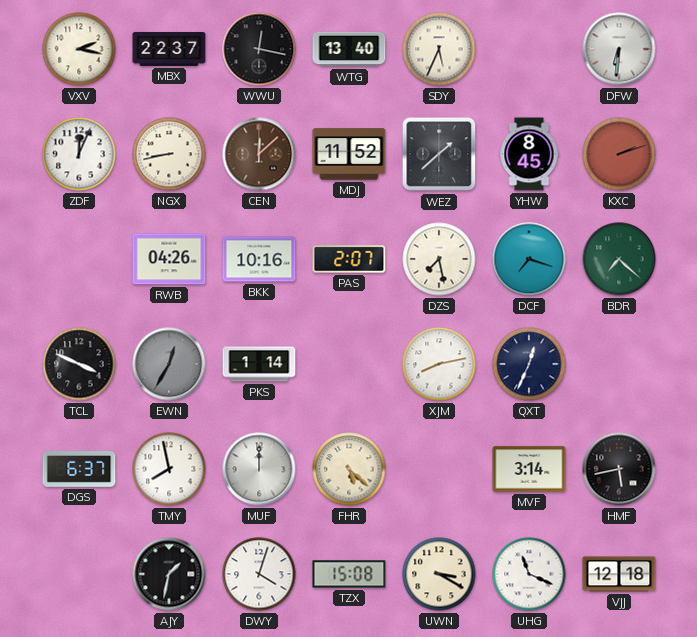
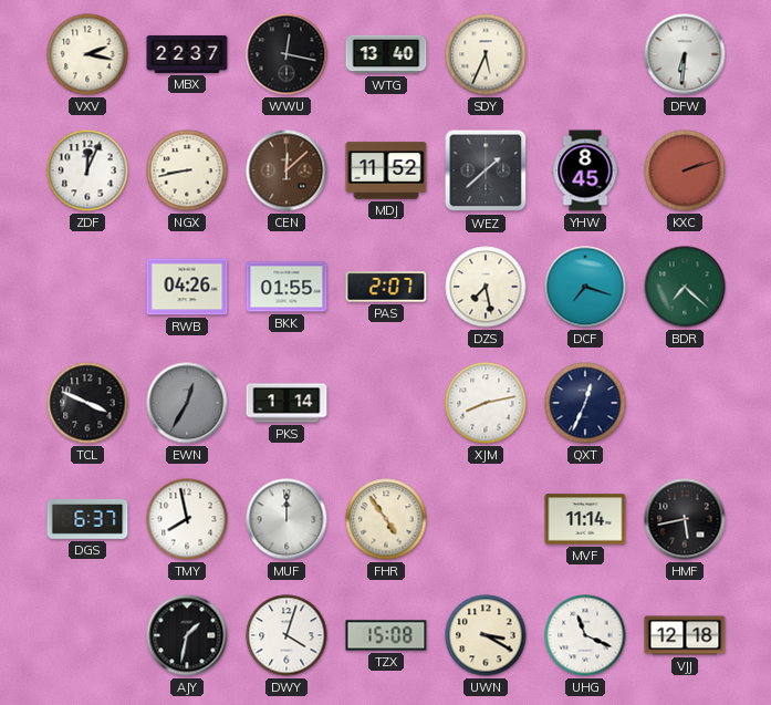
BKK: 10:16 -> 01:55
FHR: 5:22 -> 4:54
MVF: 3:14 -> 11:14
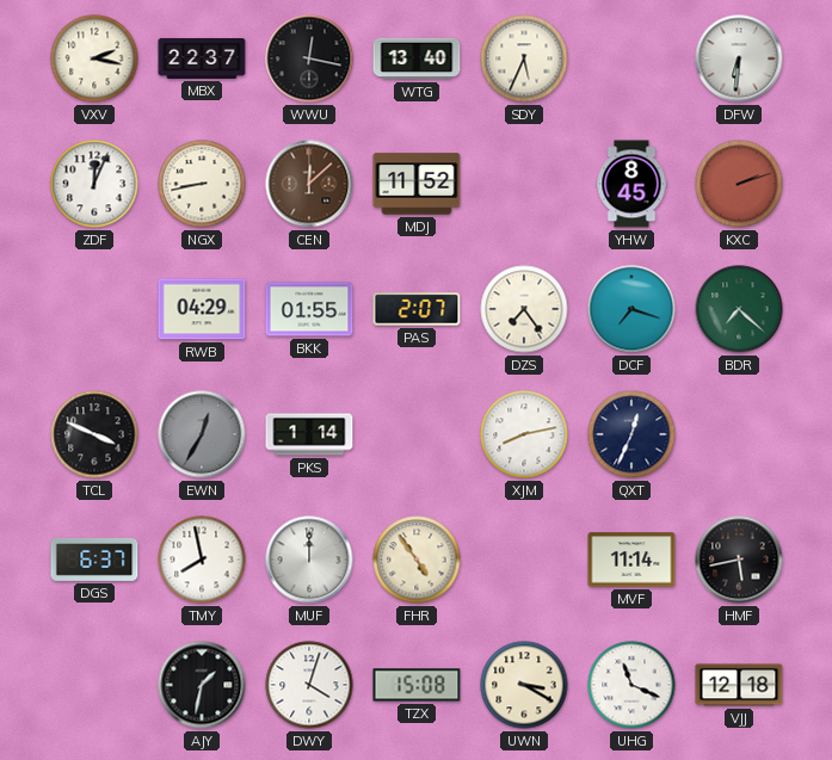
WEZ: 1:38 -> none
RWB: 04:26 -> 04:29
DZS: 7:28 -> 7:24
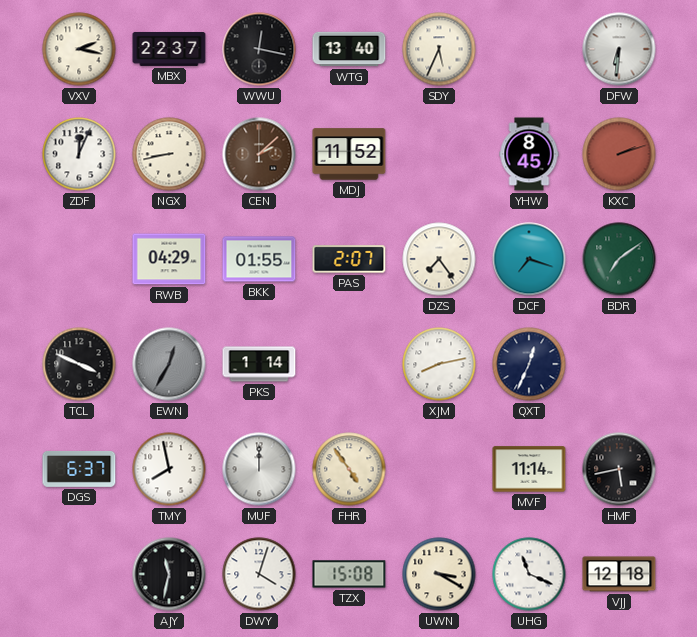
CEN: 12:08 -> 2:08
BDR: 7:22 -> 7:09
AJY: 1:32 -> 11:32
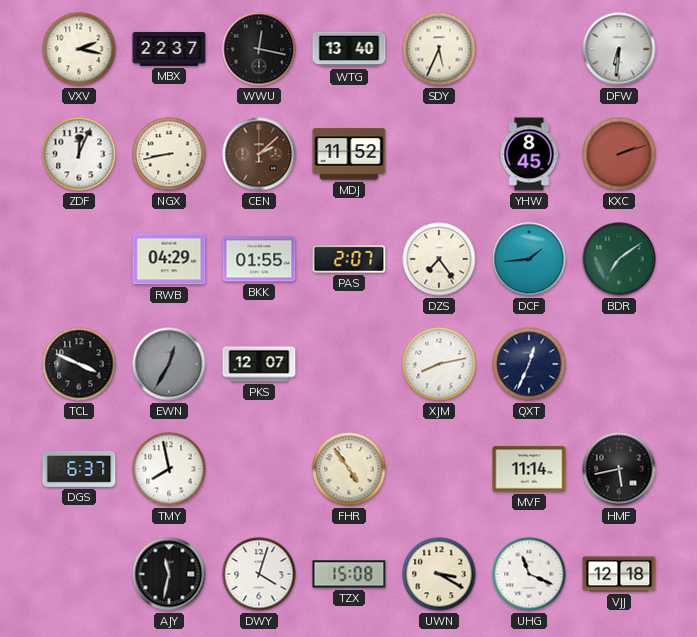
DCF: 7:18 -> 1:44
PKS: 1:14 -> 12:07
MUF: 12:00 -> none
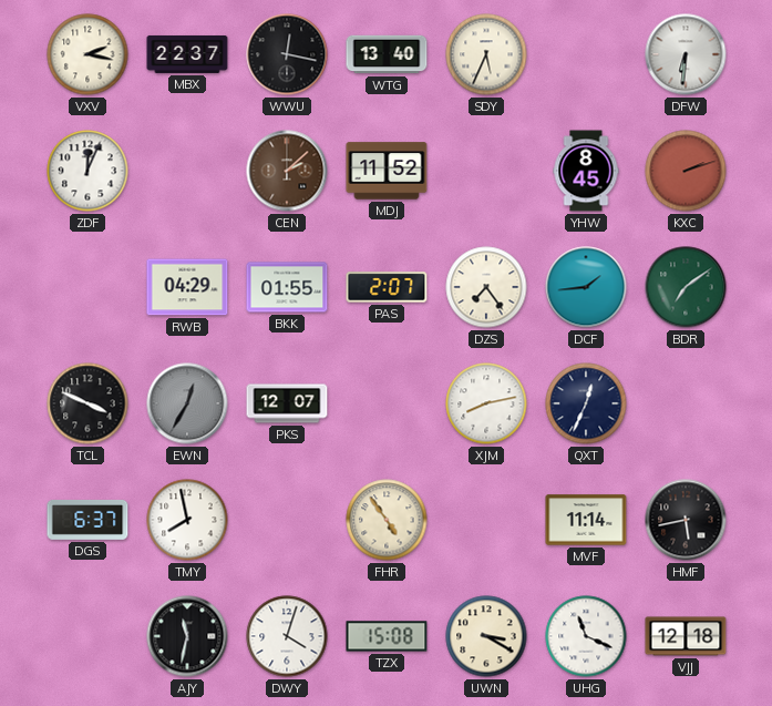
NGX: 8:43 -> none
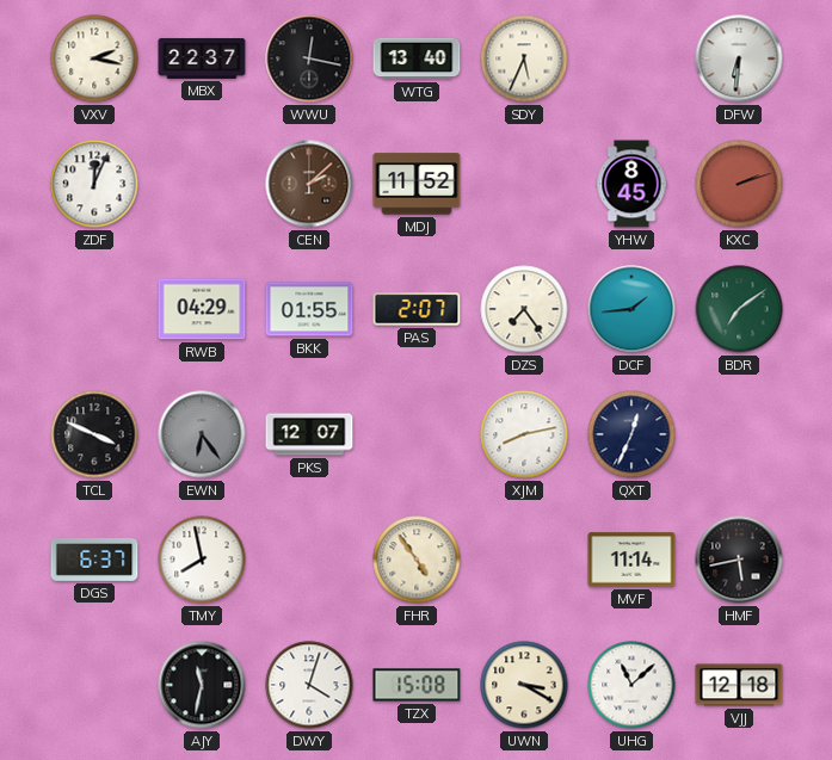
EWN: 12:35 -> 6:24
UHG: 11:19 -> 11:08
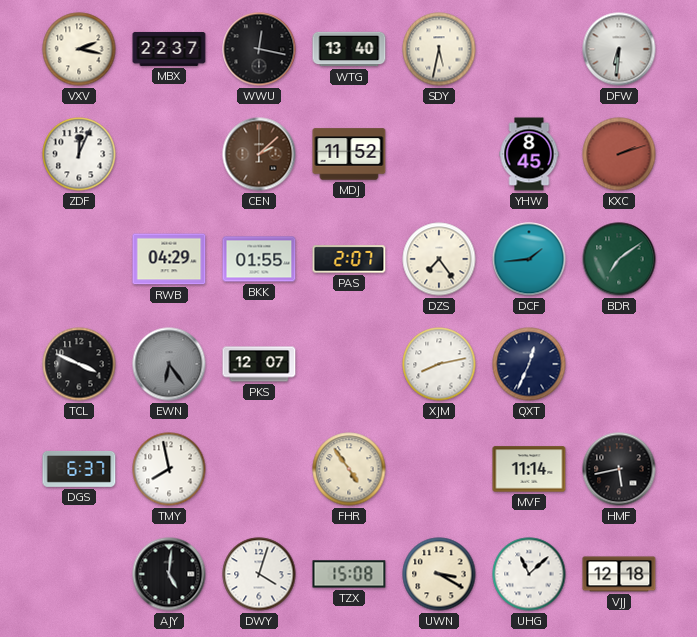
SDY: 5:34 -> 5:32
AJY: 11:32 -> 5:01
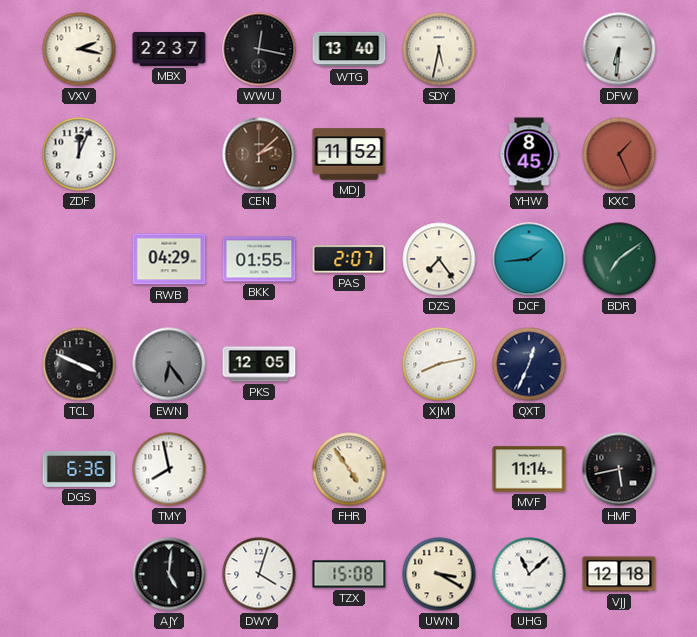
KXC: 2:12 -> 1:26
PKS: 12:07 -> 12:05
DGS: 6:37 -> 6:36
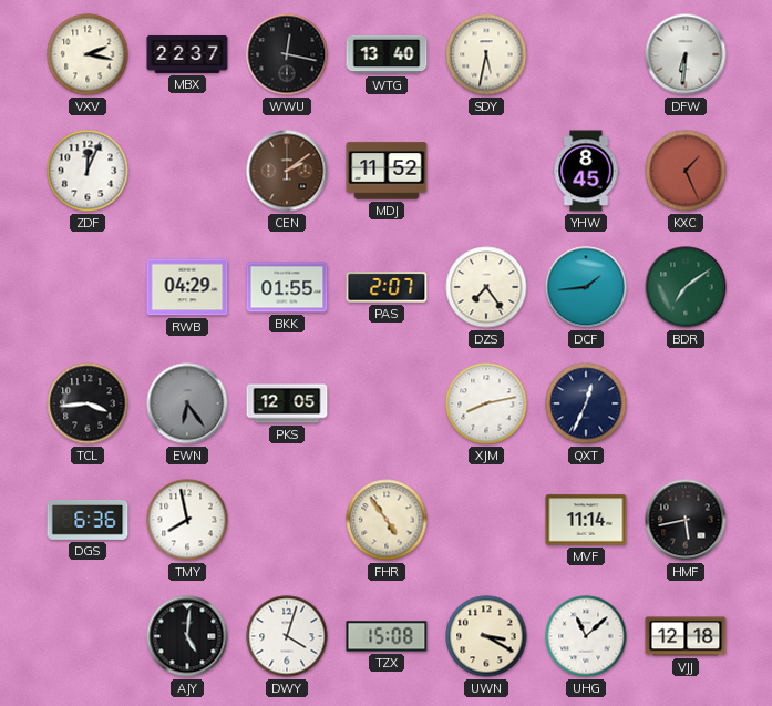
CEN: 2:08 -> 2:09
TCL: 3:49 -> 3:44
